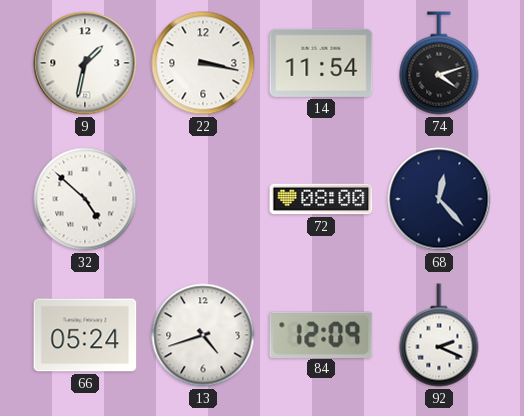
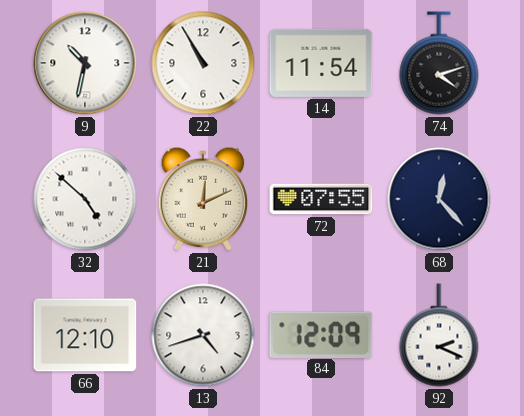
9: 1:32 -> 10:32
22: 3:17 -> 10:55
21: none -> 12:11
72: 08:00 -> 07:55
66: 05:24 -> 12:10
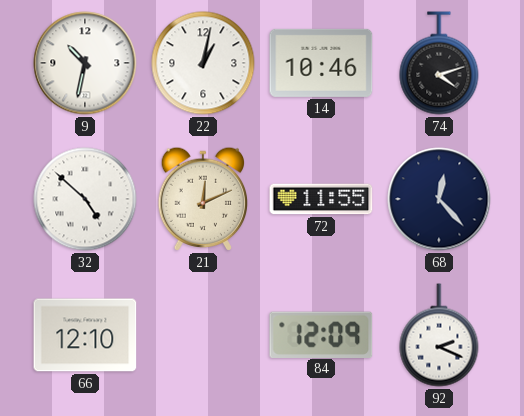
22: 10:55 -> 1:02
14: 11:54 -> 10:46
72: 07:55 -> 11:55
13: 4:42 -> none
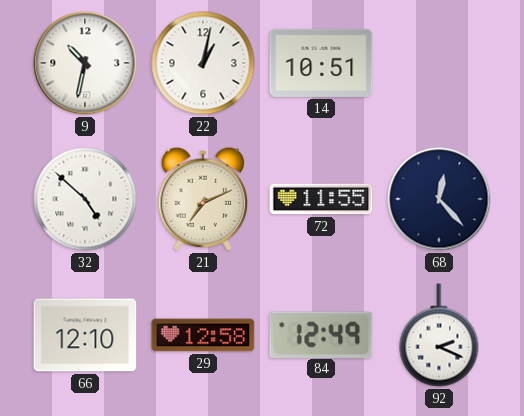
14: 10:46 -> 10:51
74: 4:12 -> none
21: 12:11 -> 7:11
29: none -> 12:58
84: 12:09 -> 12:49
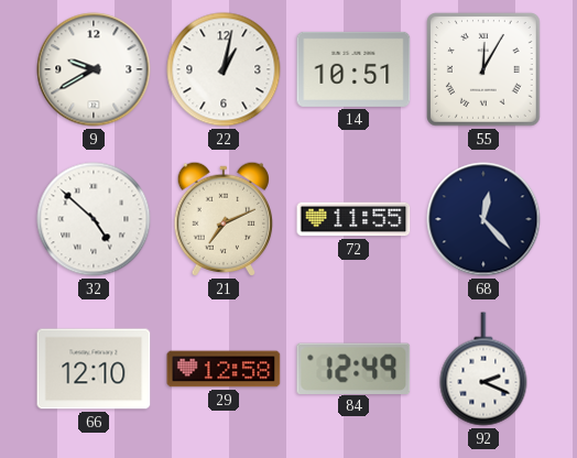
9: 10:32 -> 9:40
55: none -> 12:05
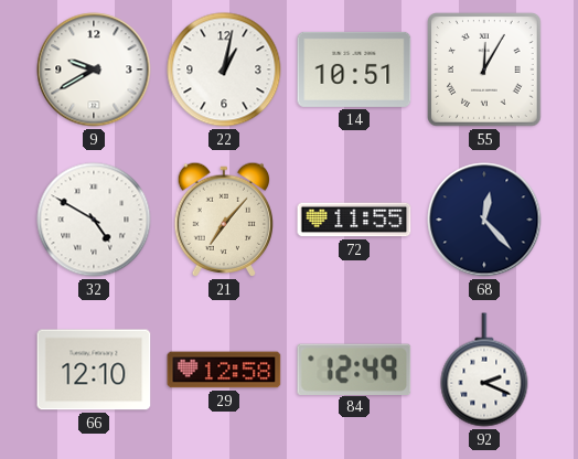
32: 4:52 -> 4:50
21: 7:11 -> 7:07
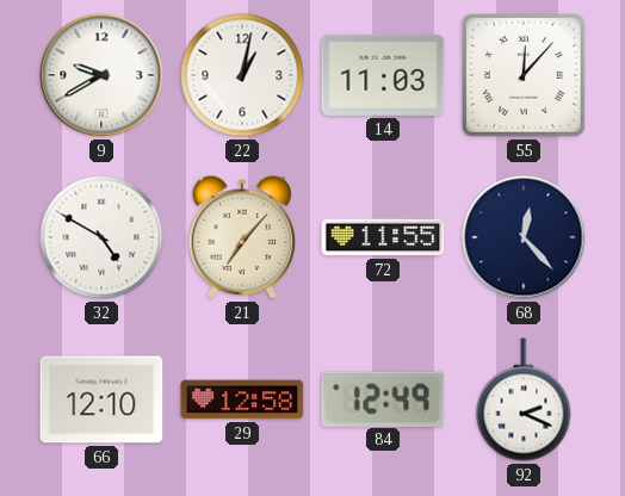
14: 10:51 -> 11:03
55: 12:05 -> 12:07
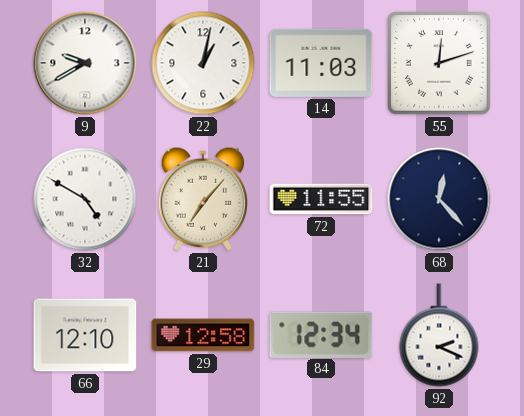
55: 12:07 -> 12:12
84: 12:49 -> 12:34
